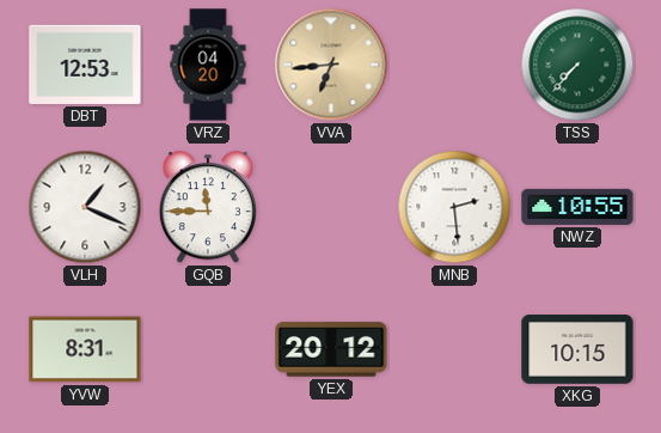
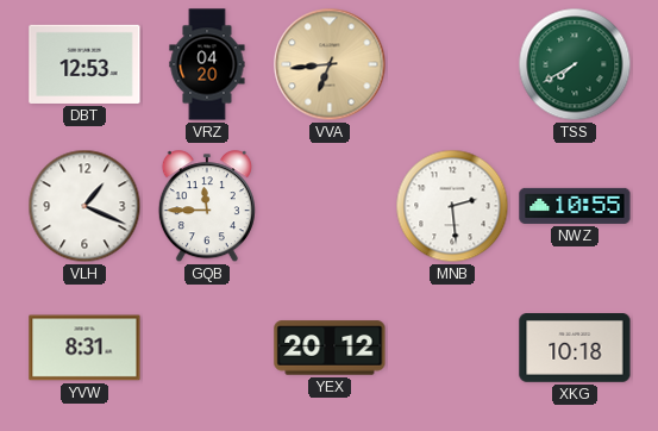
TSS: 7:37 -> 7:40
XKG: 10:15 -> 10:18
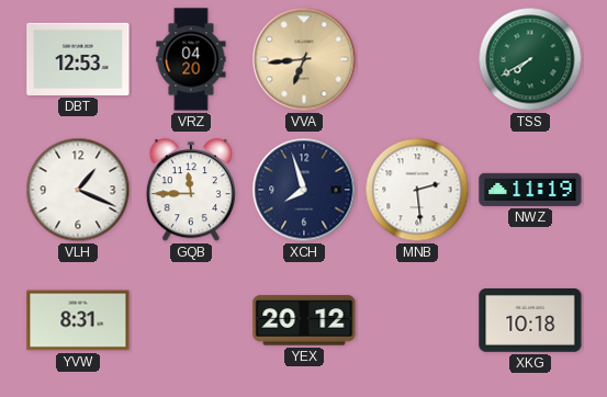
XCH: none -> 7:57
NWZ: 10:55 -> 11:19
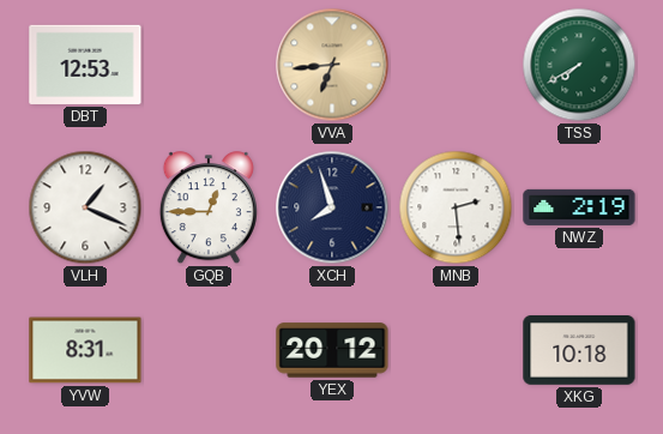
VRZ: 04:20 -> none
GQB: 11:45 -> 12:45
NWZ: 11:19 -> 2:19
